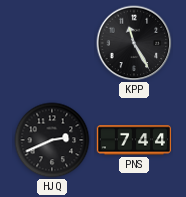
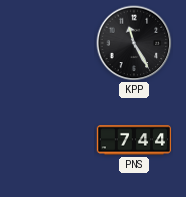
HJQ: 2:41 -> none
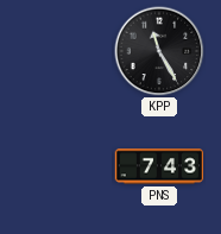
PNS: 7:44 -> 7:43
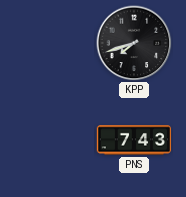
KPP: 11:25 -> 7:42
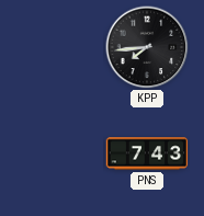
KPP: 7:42 -> 7:44
